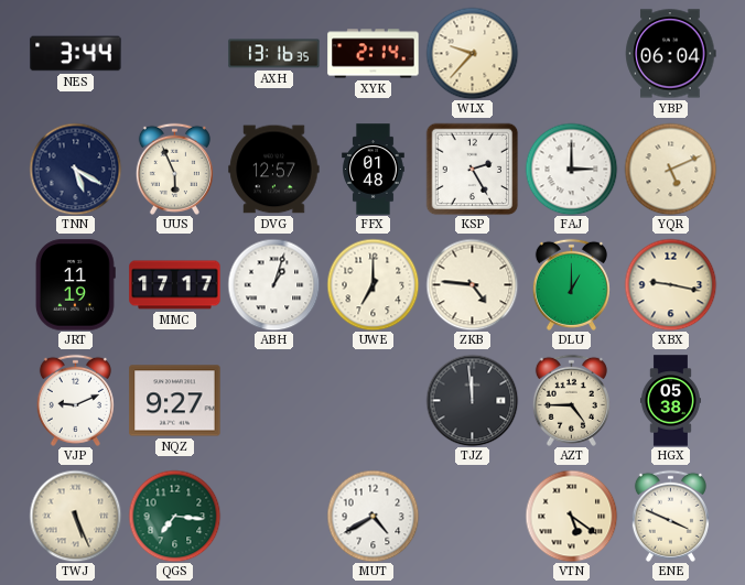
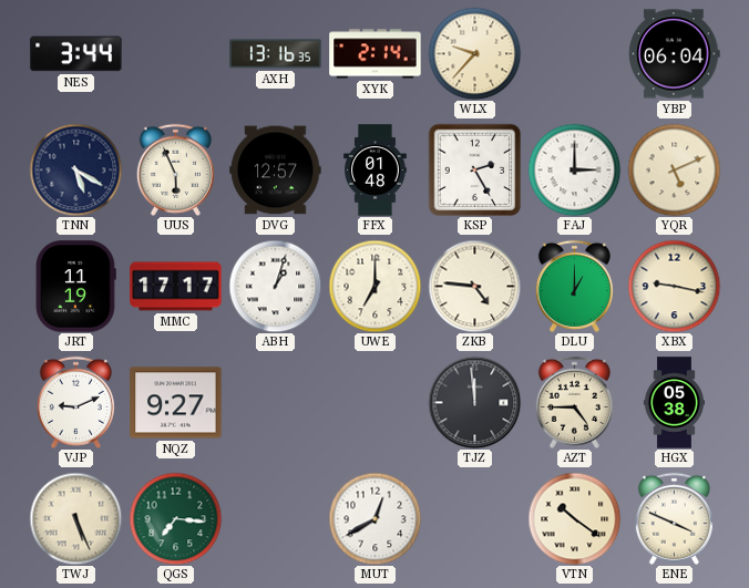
MUT: 4:40 -> 12:40
VTN: 5:21 -> 10:21
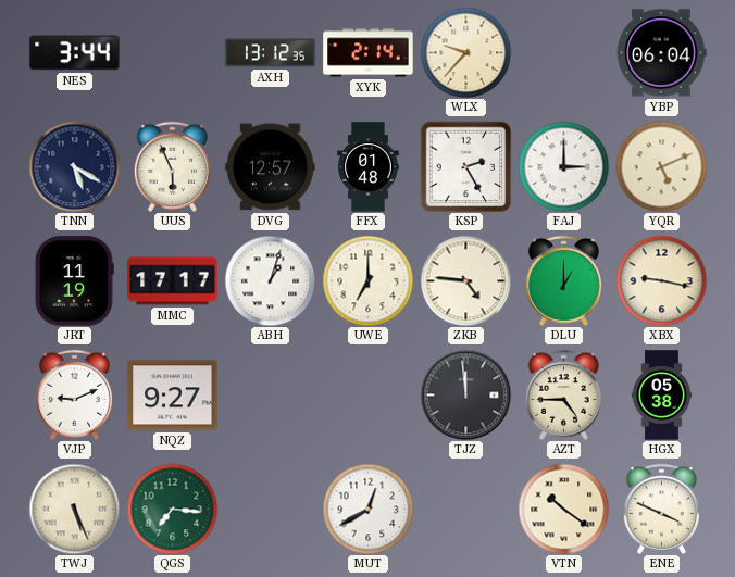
AXH: 13:16 -> 13:12
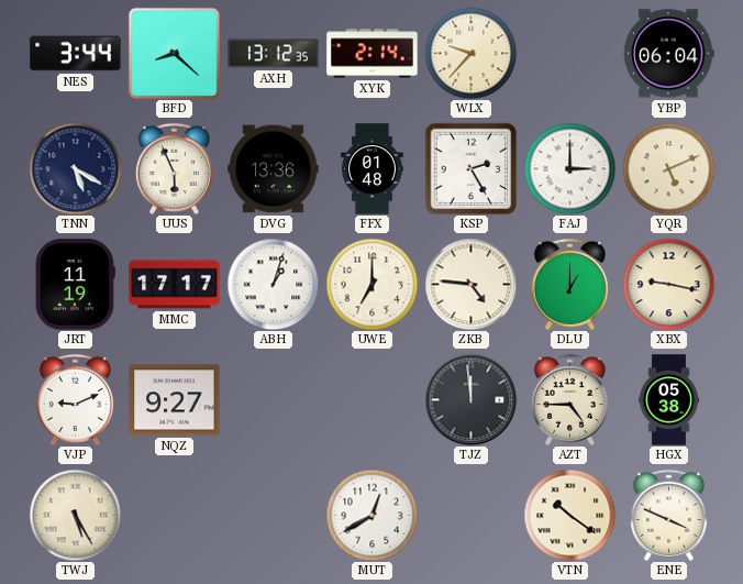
BFD: none -> 8:22
DVG: 12:57 -> 13:36
TWJ: 5:26 -> 5:25
QGS: 7:16 -> none
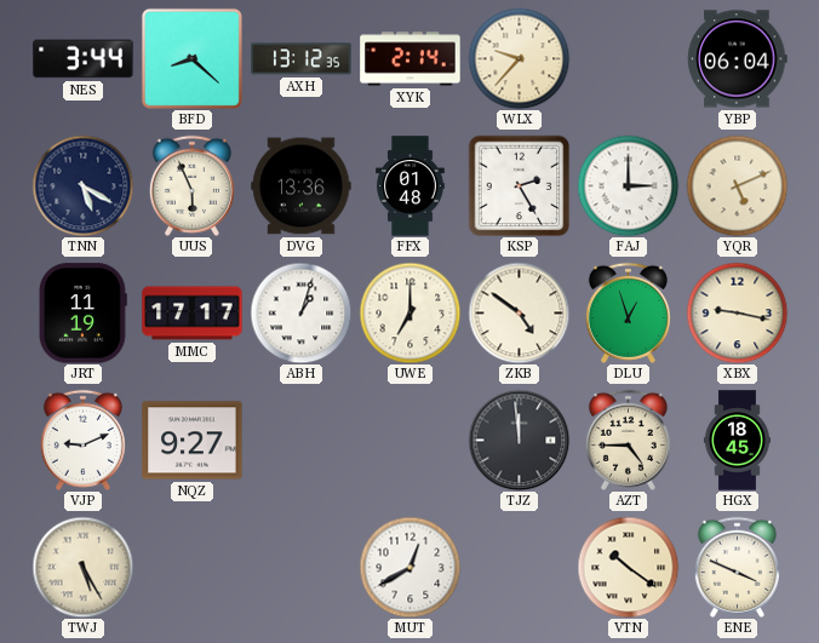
ZKB: 4:46 -> 4:51
DLU: 1:00 -> 12:57
HGX: 05:38 -> 18:45
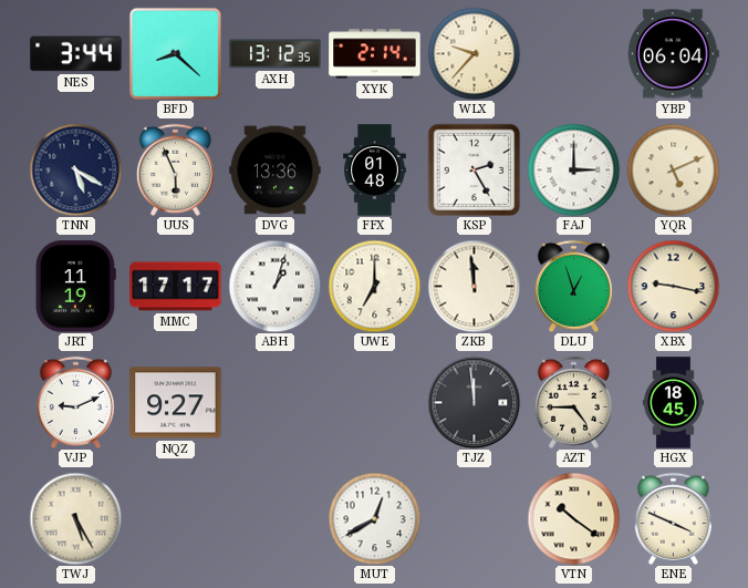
ZKB: 4:51 -> 11:59
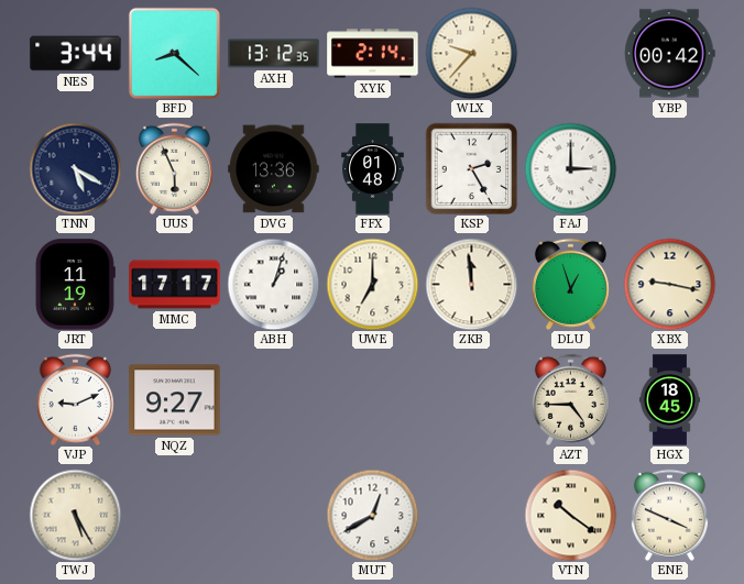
YBP: 06:04 -> 00:42
YQR: 5:11 -> none
TJZ: 11:59 -> none
